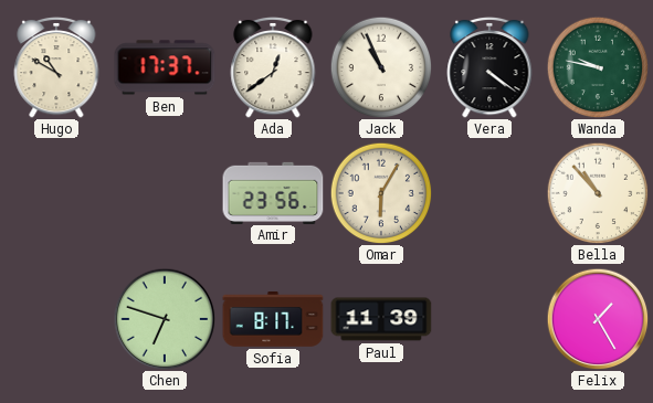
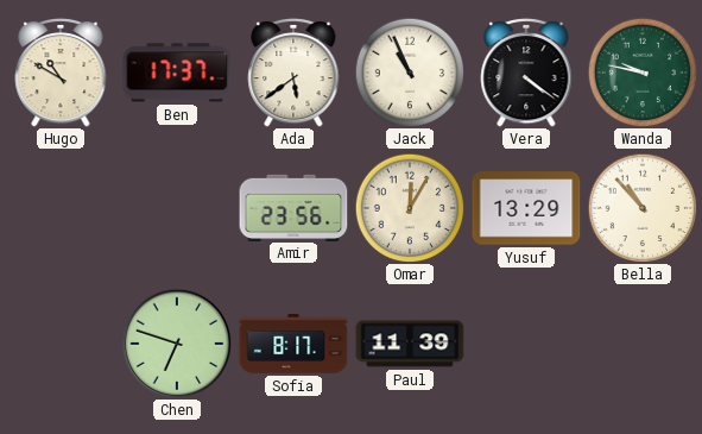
Ada: 12:39 -> 5:39
Omar: 6:05 -> 12:05
Yusuf: none -> 13:29
Felix: 1:25 -> none
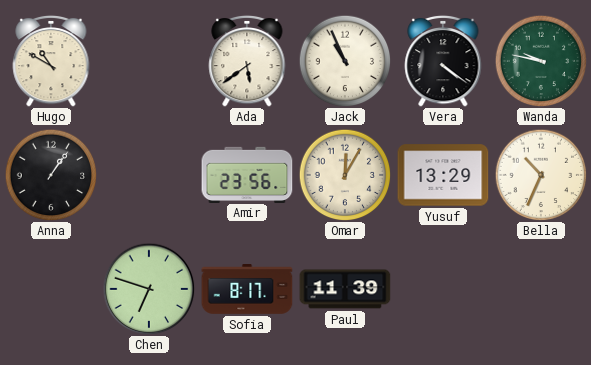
Ben: 17:37 -> none
Anna: none -> 1:06
Bella: 10:53 -> 10:34
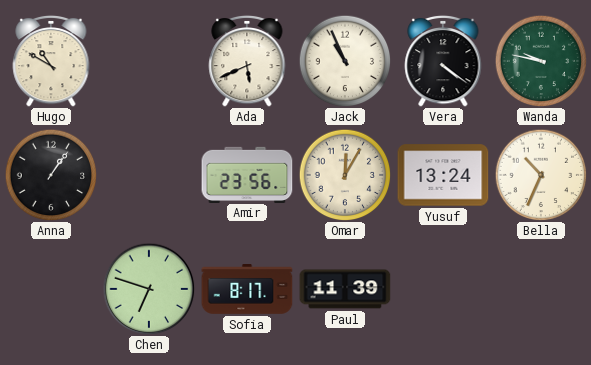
Ada: 5:39 -> 5:41
Yusuf: 13:29 -> 13:24
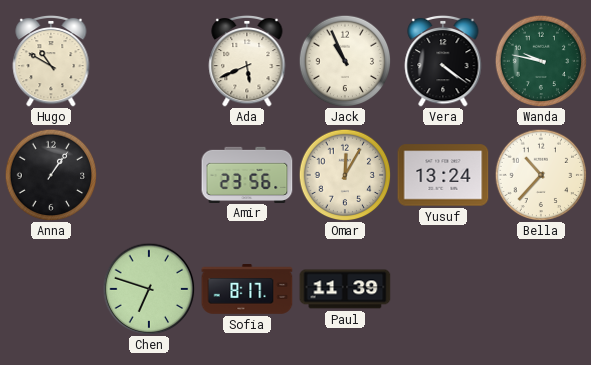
Bella: 10:34 -> 10:37
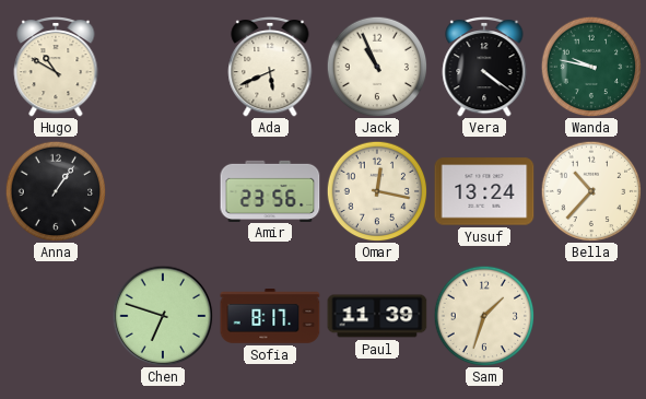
Omar: 12:05 -> 12:17
Sam: none -> 1:33
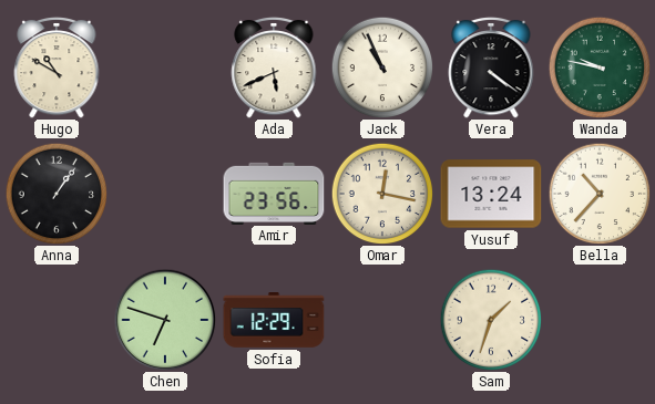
Sofia: 8:17 -> 12:29
Paul: 11:39 -> none
